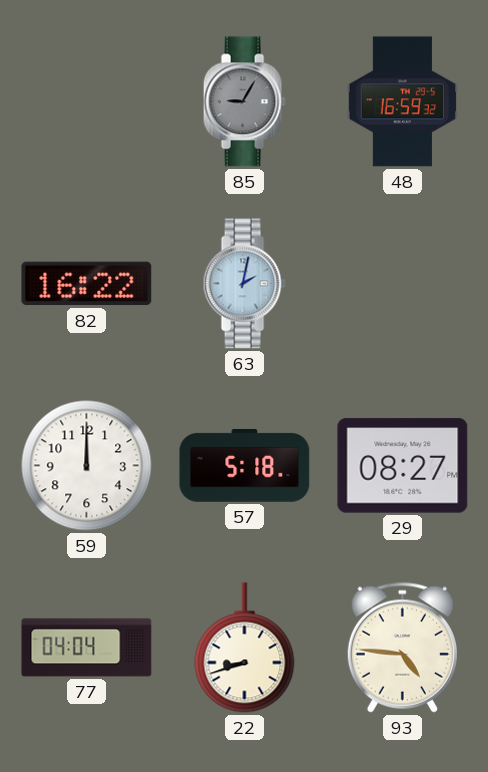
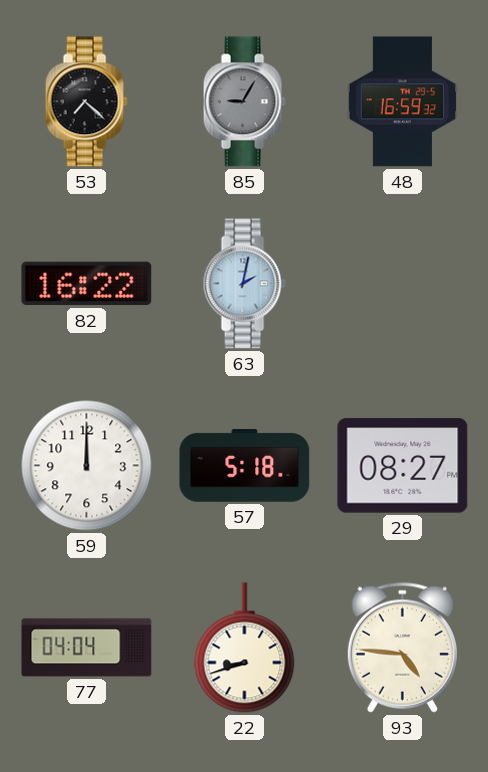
53: none -> 7:22
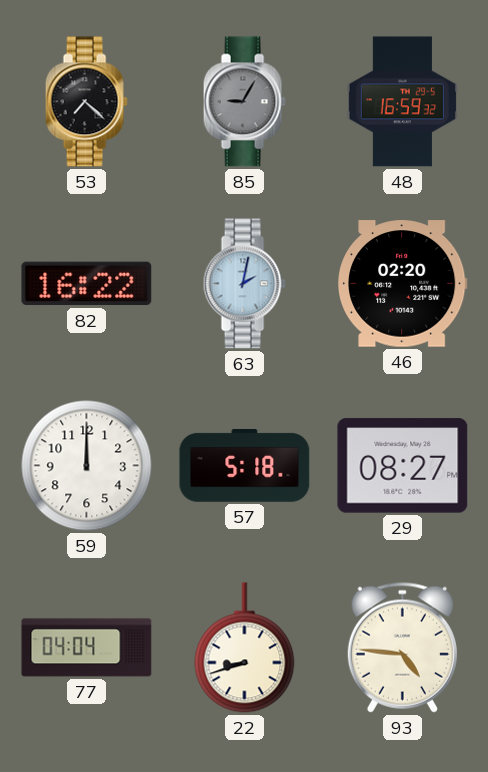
46: none -> 02:20
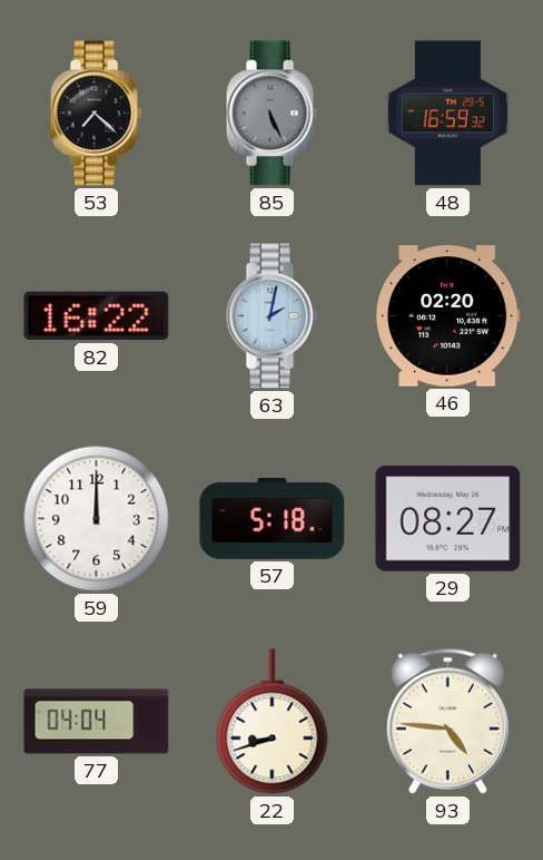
85: 9:05 -> 5:26
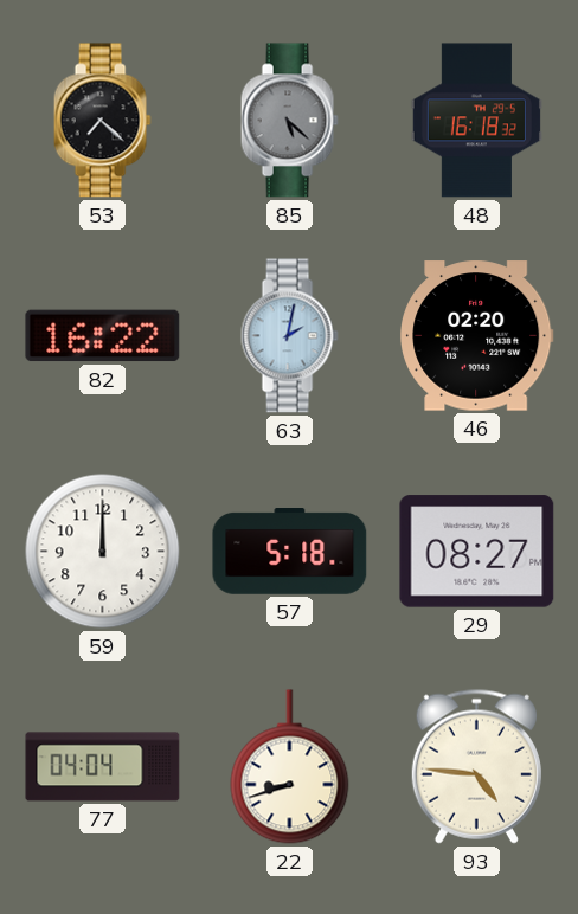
85: 5:26 -> 5:22
48: 16:59 -> 16:18
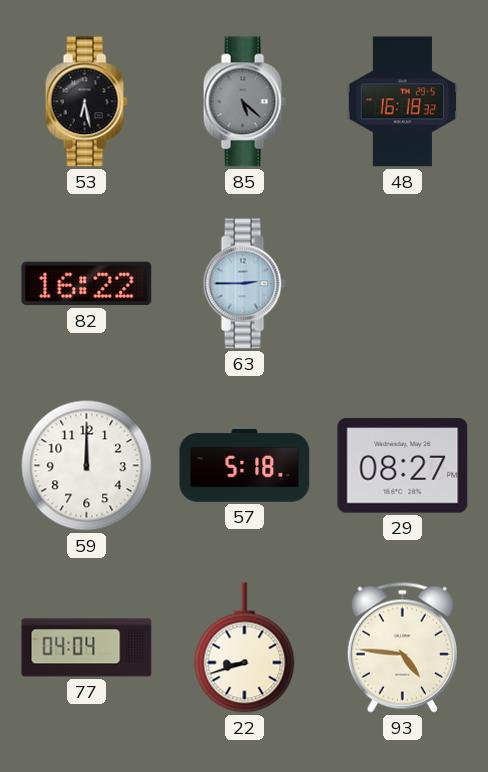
53: 7:22 -> 6:28
63: 2:02 -> 2:45
46: 02:20 -> none
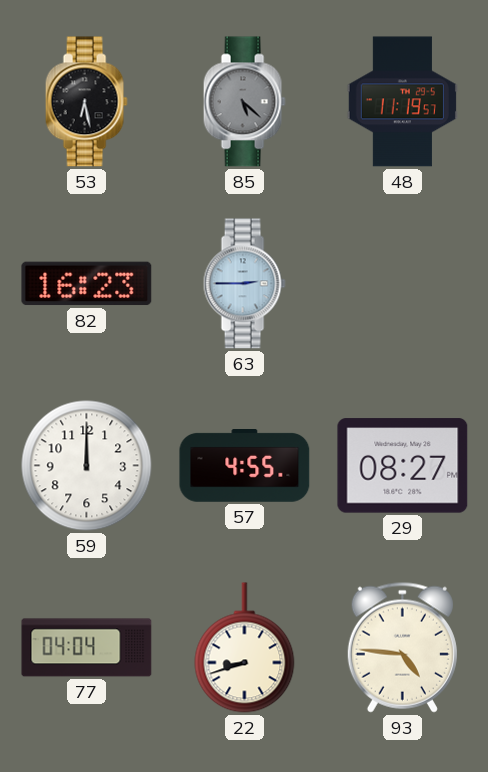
48: 16:18 -> 11:19
82: 16:22 -> 16:23
57: 5:18 -> 4:55
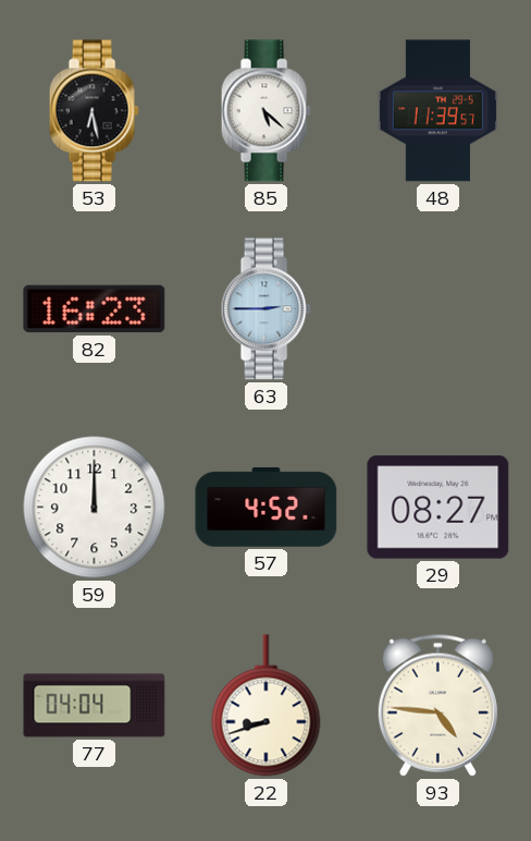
85 dial: grey -> white
48: 11:19 -> 11:39
57: 4:55 -> 4:52
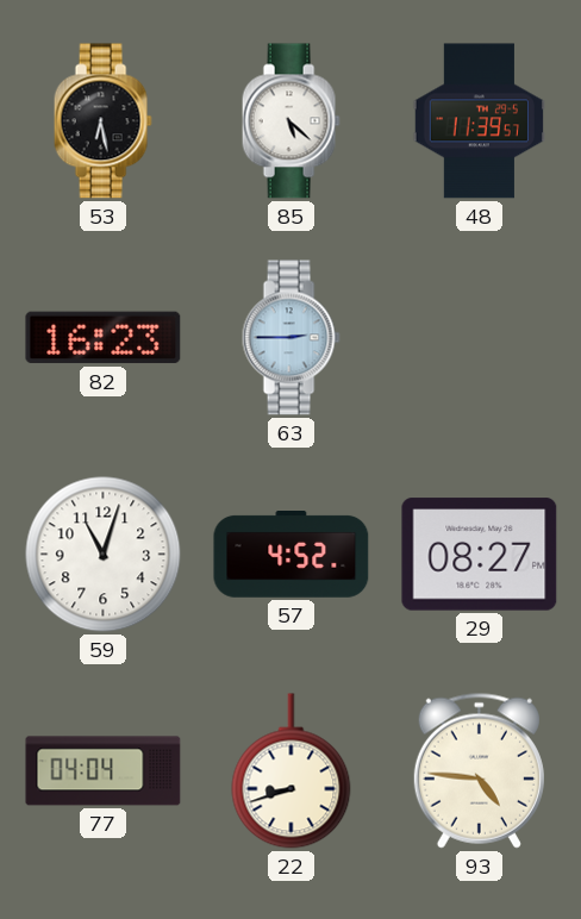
59: 12:00 -> 11:03
